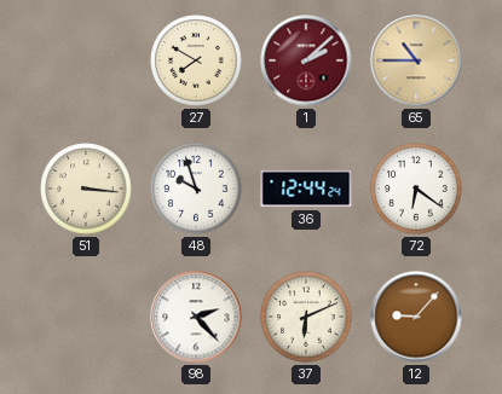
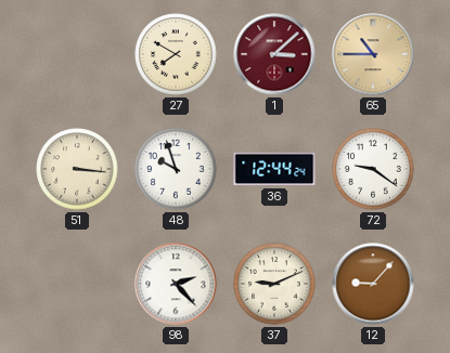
1: 2:08 -> 3:08
72: 6:21 -> 9:21
37: 6:11 -> 9:11
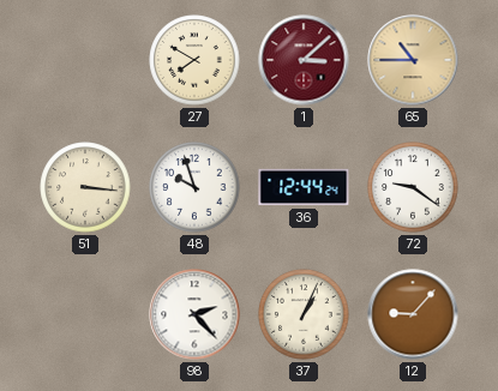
37: 9:11 -> 1:04
